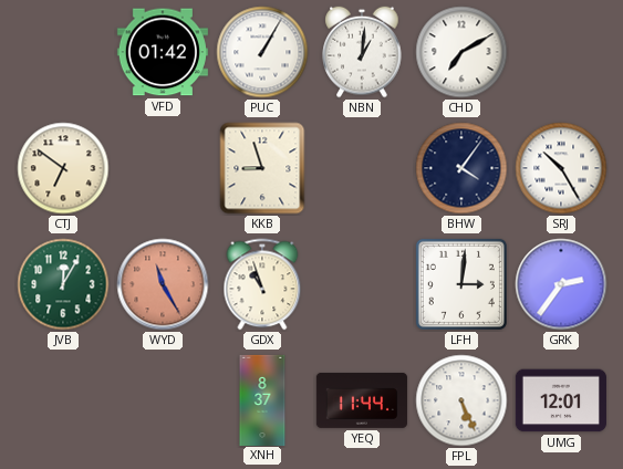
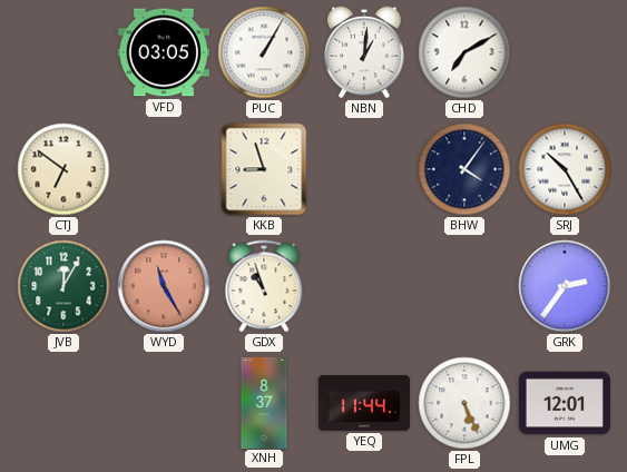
VFD: 01:42 -> 03:05
LFH: 3:01 -> none
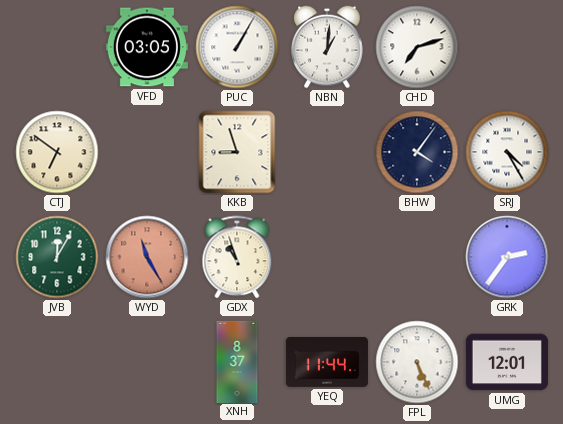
CHD: 7:10 -> 7:12
SRJ: 10:25 -> 4:25
